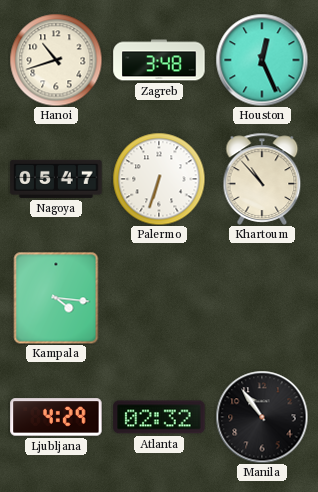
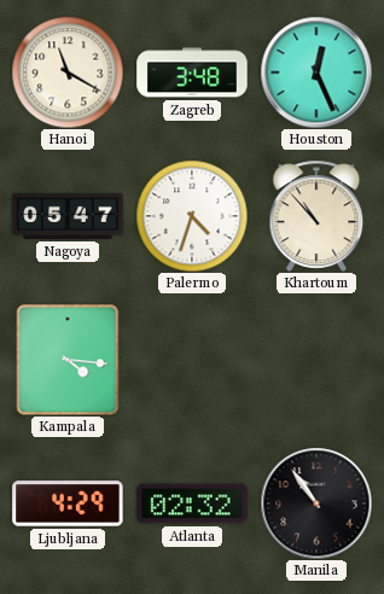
Hanoi: 10:42 -> 11:20
Palermo: 6:33 -> 4:33
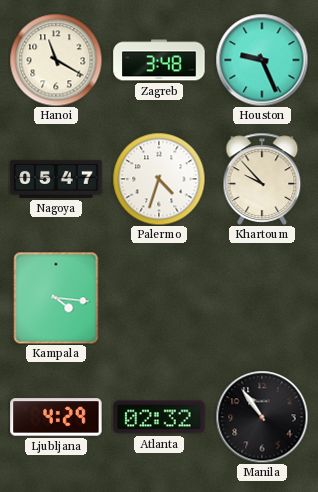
Houston: 12:26 -> 9:26
Khartoum: 10:53 -> 9:53
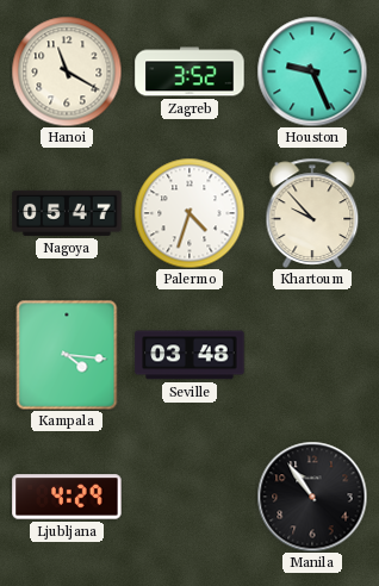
Zagreb: 3:48 -> 3:52
Seville: none -> 03:48
Atlanta: 02:32 -> none
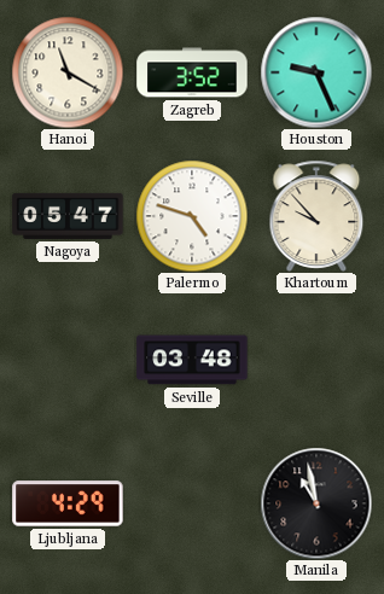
Palermo: 4:33 -> 4:48
Kampala: 4:16 -> none
Manila: 10:54 -> 10:58
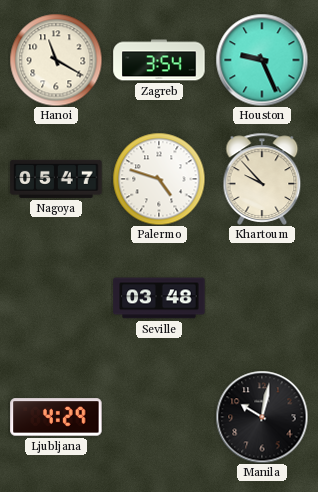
Zagreb: 3:52 -> 3:54
Manila: 10:58 -> 10:02
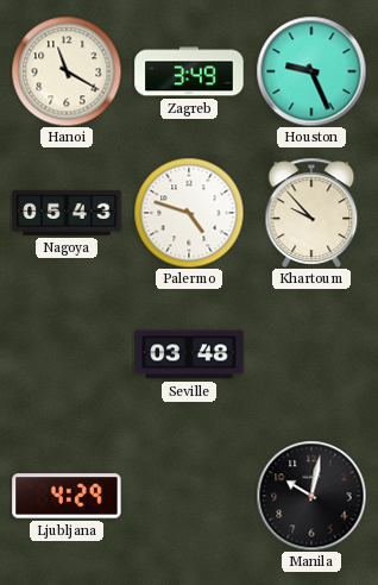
Zagreb: 3:54 -> 3:49
Nagoya: 05:47 -> 05:43
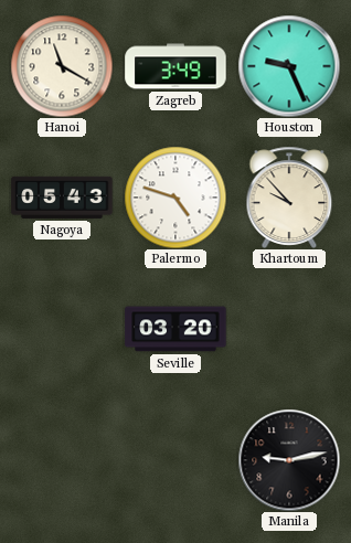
Seville: 03:48 -> 03:20
Ljubljana: 4:29 -> none
Manila: 10:02 -> 9:13
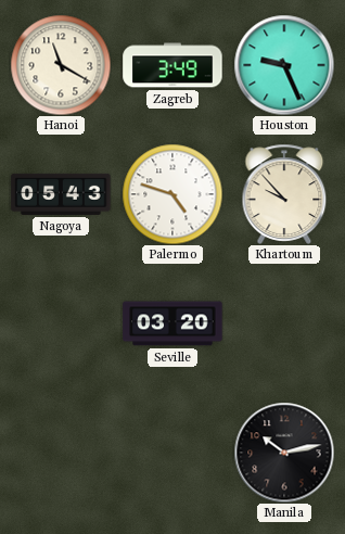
Manila: 9:13 -> 10:13
